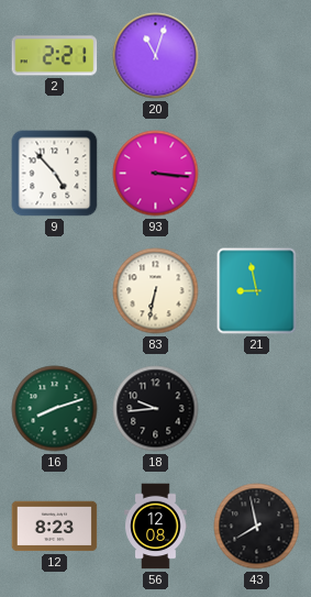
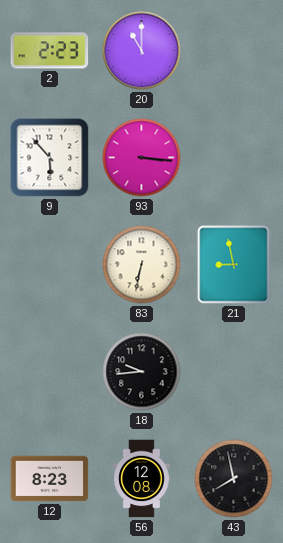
2: 2:21 -> 2:23
20: 11:03 -> 11:00
9: 4:53 -> 5:53
16: 8:12 -> none
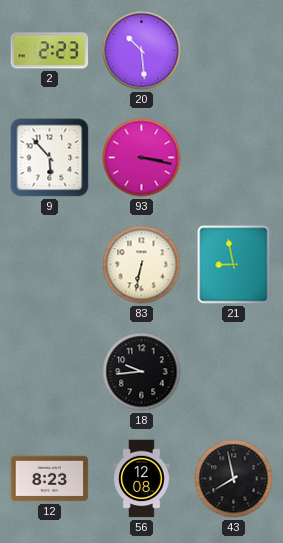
20: 11:00 -> 10:29
93: 3:16 -> 3:17
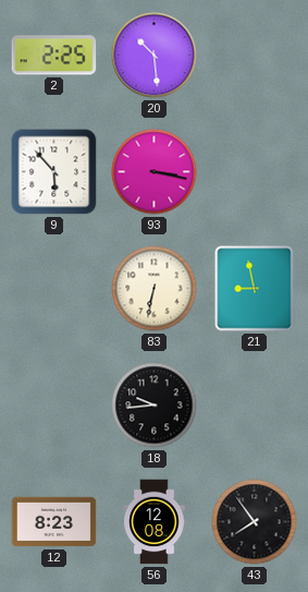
2: 2:23 -> 2:25
43: 7:58 -> 7:54
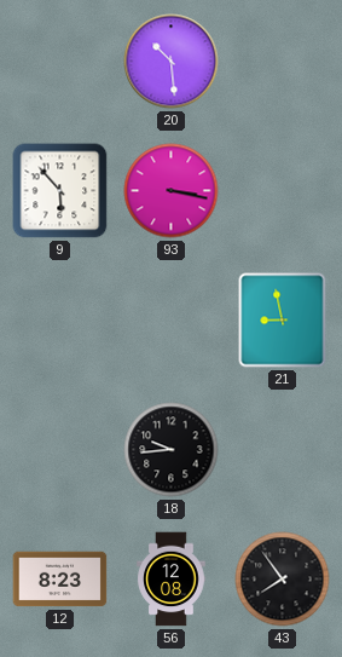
2: 2:25 -> none
83: 6:32 -> none
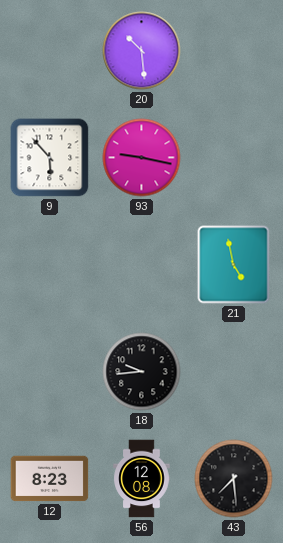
93: 3:17 -> 9:17
21: 8:58 -> 4:58
43: 7:54 -> 7:29
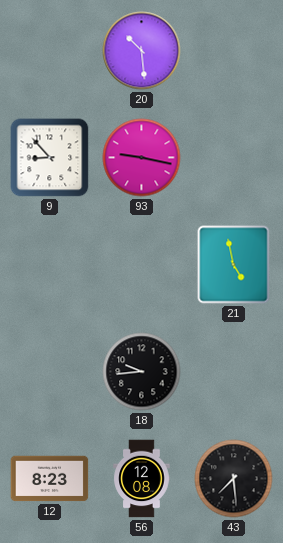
9: 5:53 -> 8:53
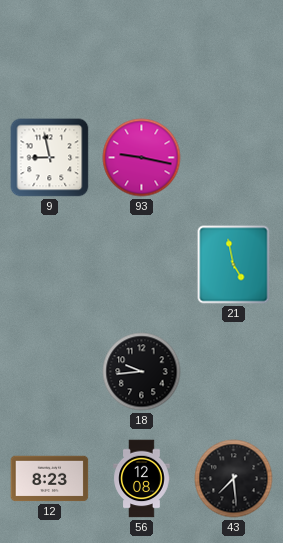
20: 10:29 -> none
9: 8:53 -> 8:58
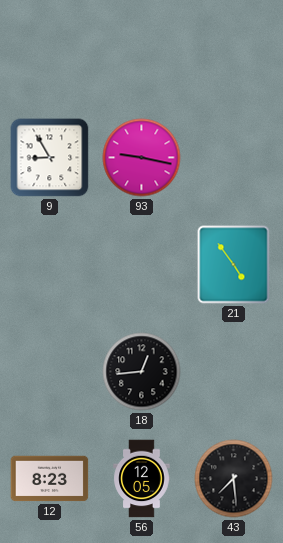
9: 8:58 -> 8:55
21: 4:58 -> 4:54
18: 9:44 -> 12:44
56: 12:08 -> 12:05
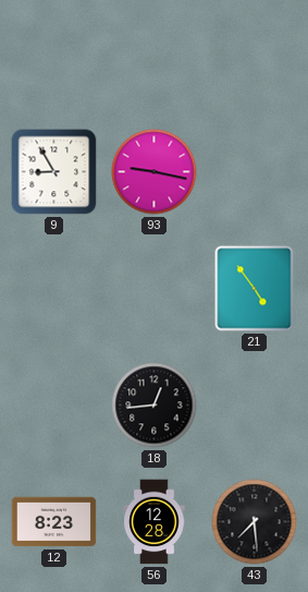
56: 12:05 -> 12:28
